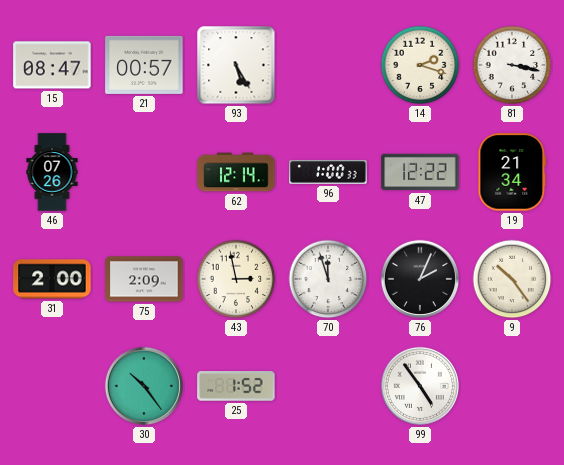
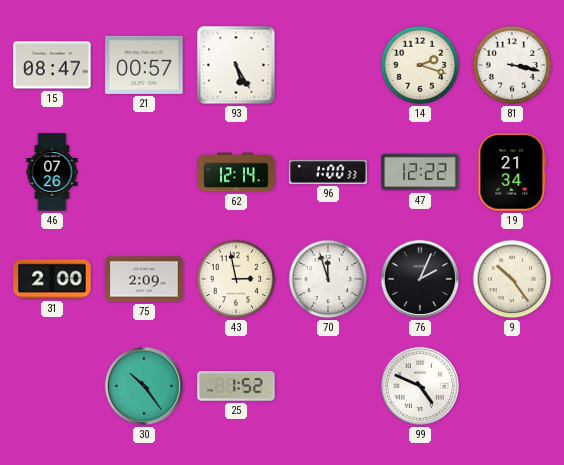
99: 4:54 -> 4:49
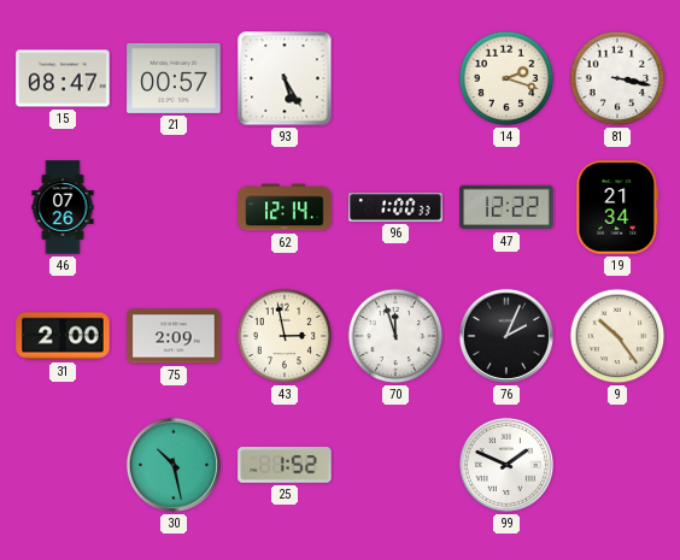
30: 10:24 -> 10:28
99: 4:49 -> 1:49
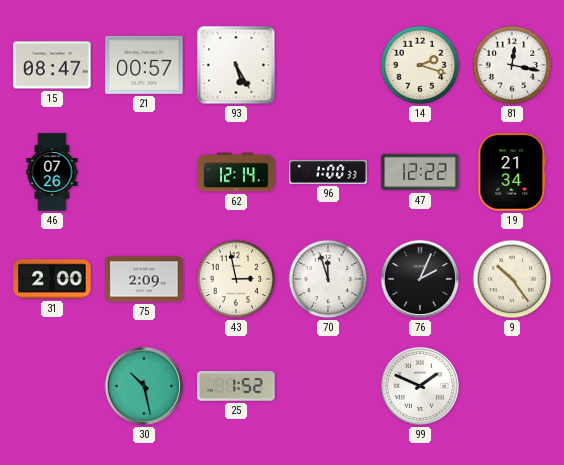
81: 3:17 -> 12:17
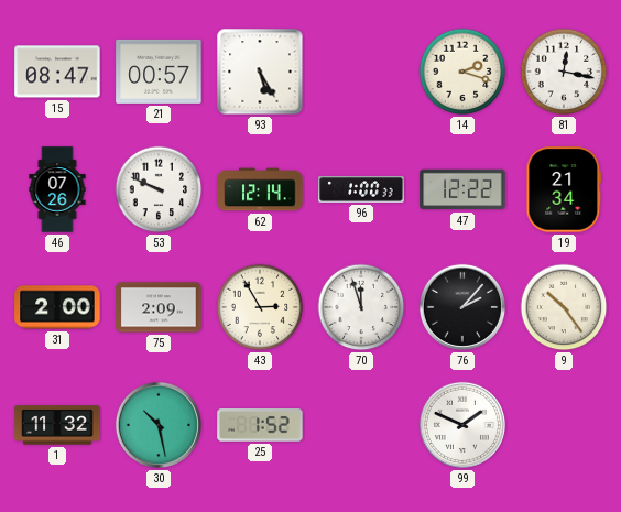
53: none -> 9:49
43: 2:58 -> 2:55
76: 2:04 -> 2:07
1: none -> 11:32
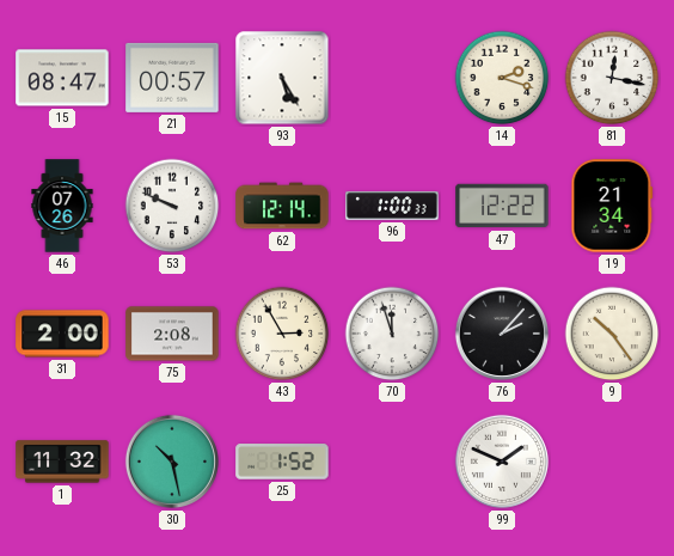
75: 2:09 -> 2:08
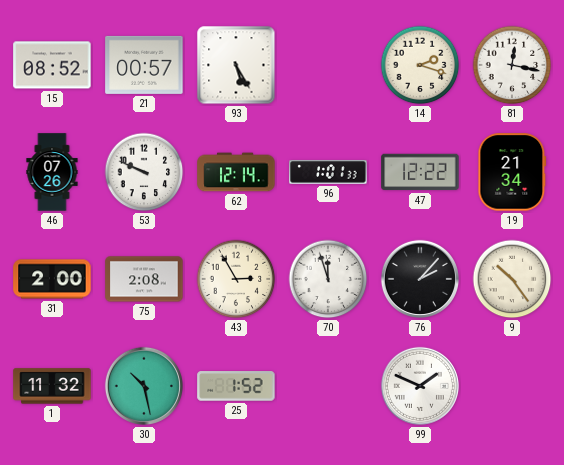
15: 08:47 -> 08:52
96: 1:00 -> 1:01
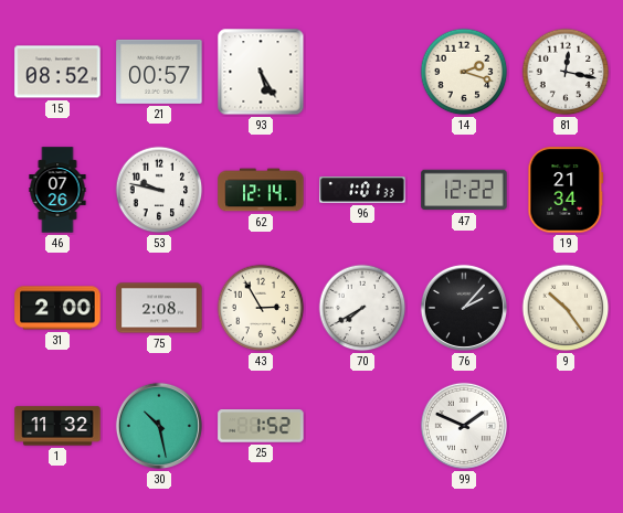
53: 9:49 -> 9:47
70: 11:57 -> 7:40
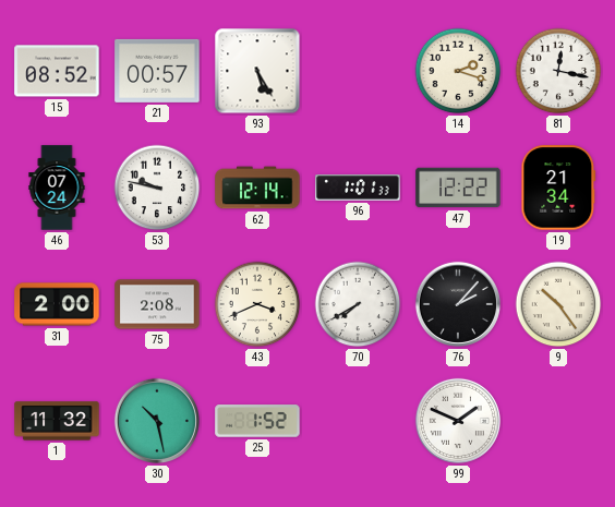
46: 07:26 -> 07:24
43: 2:55 -> 3:41
